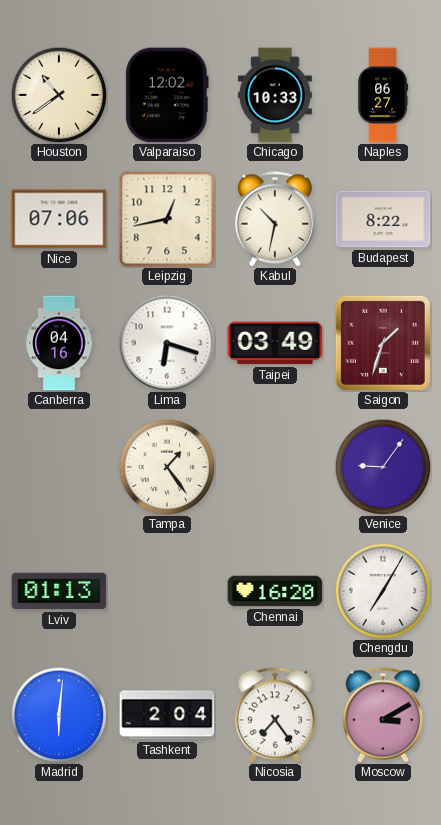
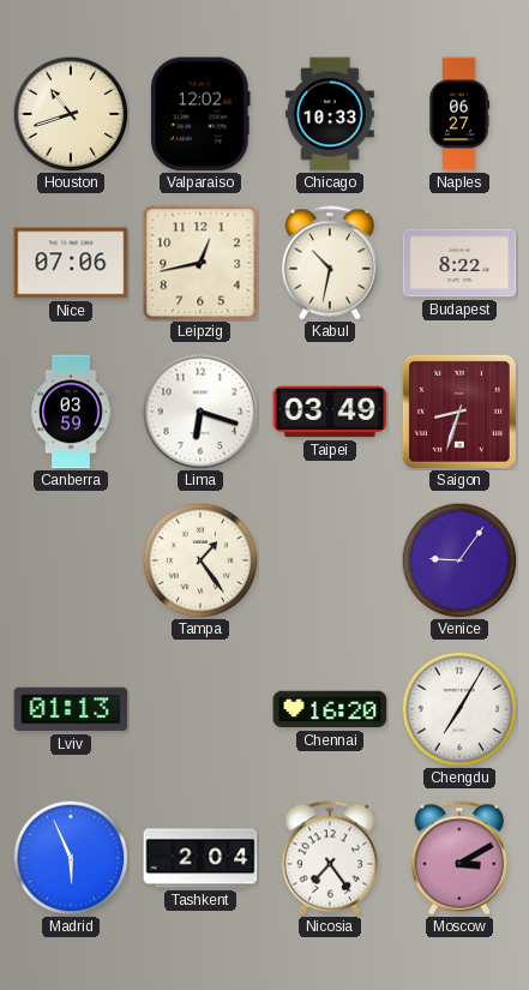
Houston: 10:39 -> 10:42
Canberra: 04:16 -> 03:59
Saigon: 1:33 -> 8:33
Madrid: 6:01 -> 5:56
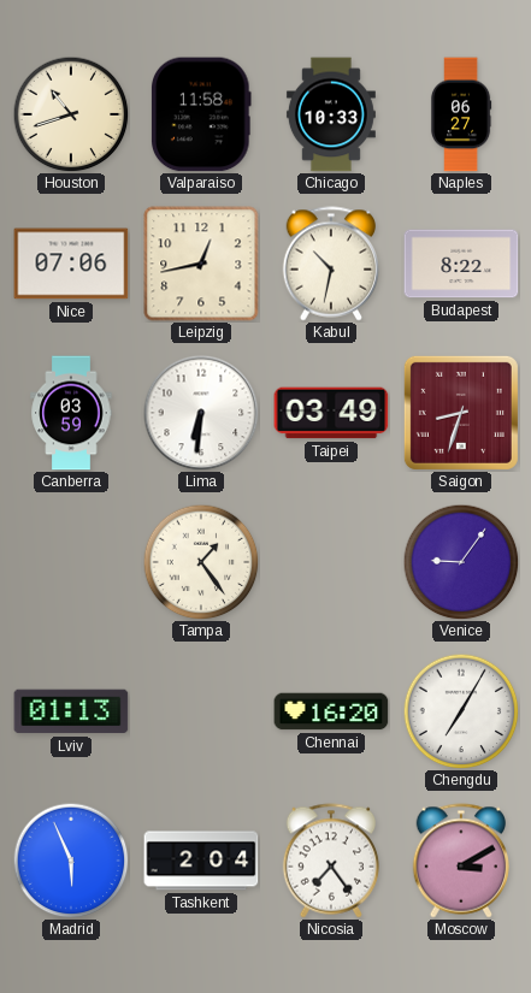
Valparaiso: 12:02 -> 11:58
Lima: 6:18 -> 6:31
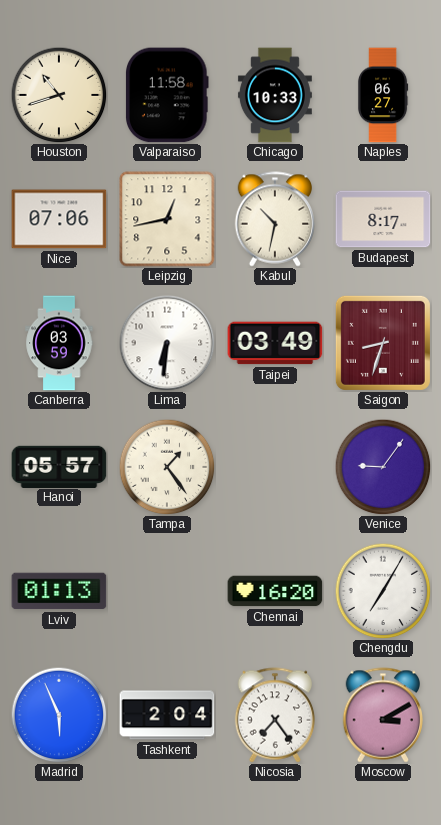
Budapest: 8:22 -> 8:17
Hanoi: none -> 05:57
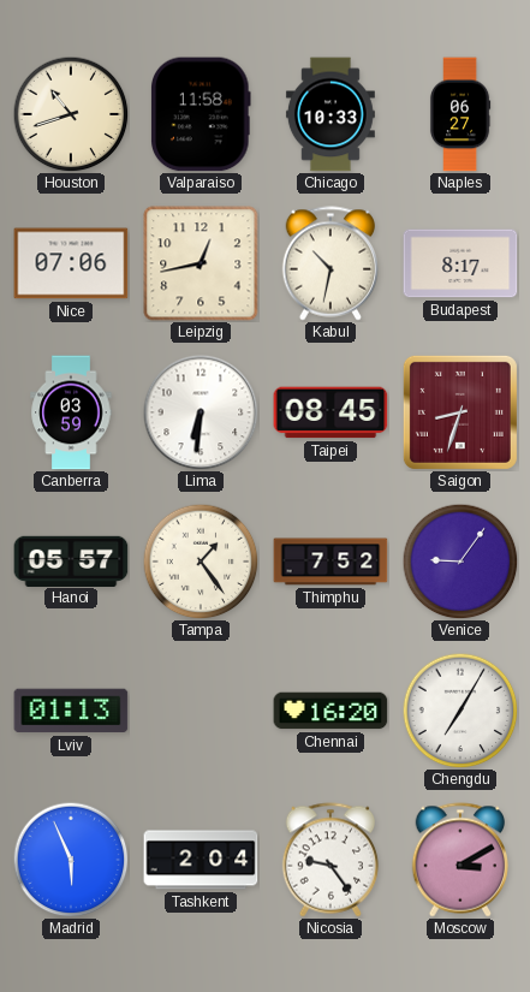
Taipei: 03:49 -> 08:45
Thimphu: none -> 7:52
Nicosia: 7:24 -> 9:24
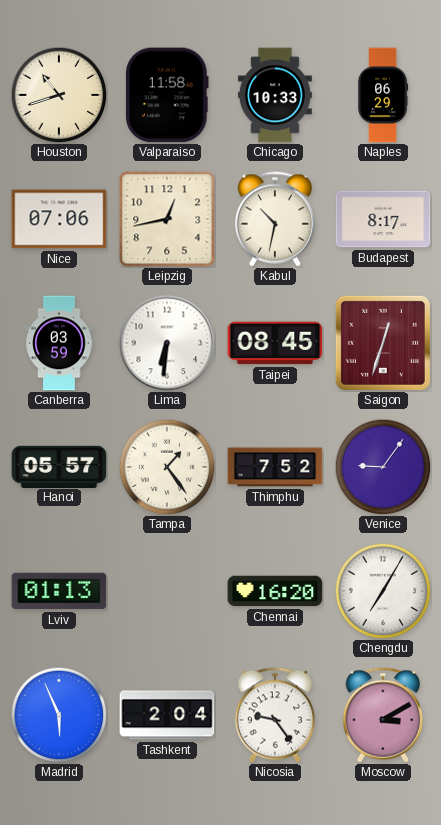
Naples: 06:27 -> 06:29
Saigon: 8:33 -> 12:33
